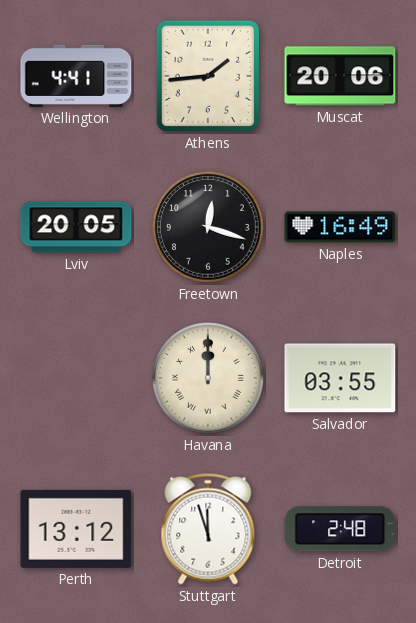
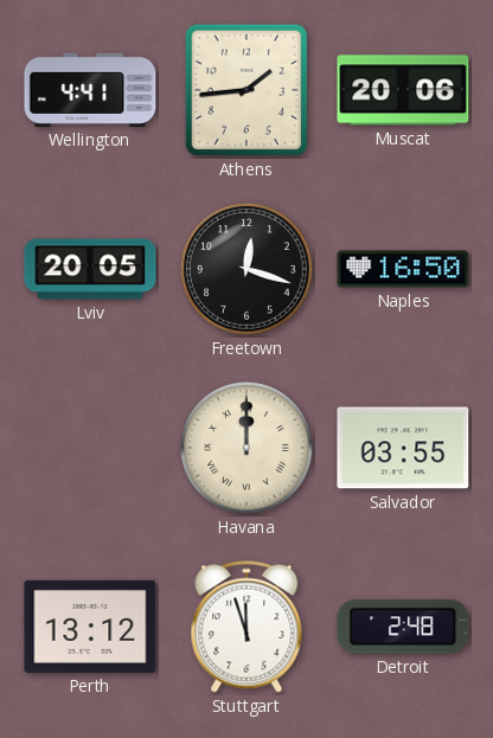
Naples: 16:49 -> 16:50
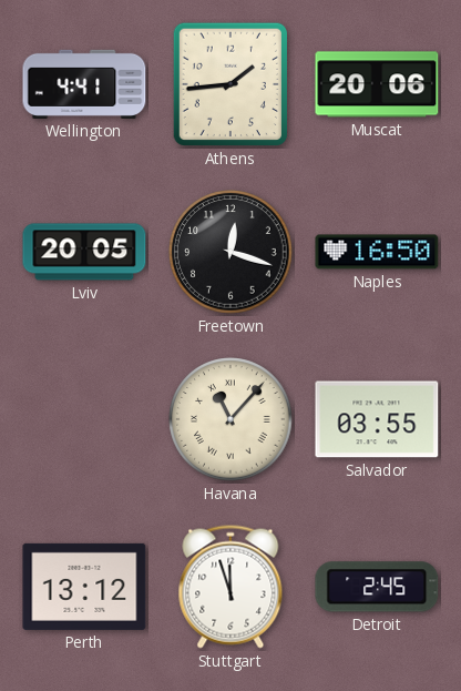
Havana: 12:00 -> 11:07
Detroit: 2:48 -> 2:45
